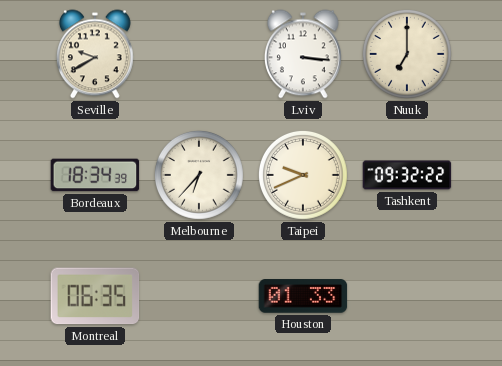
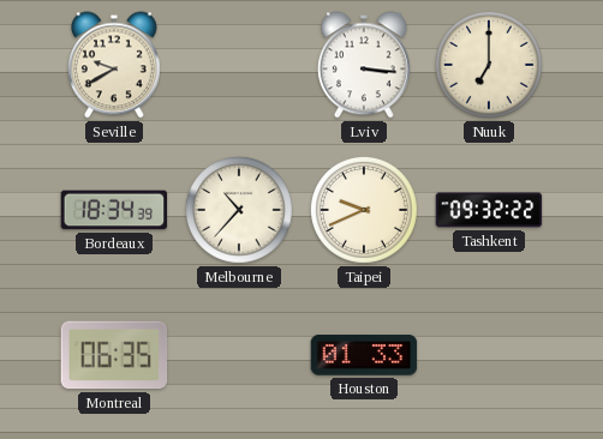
Melbourne: 6:37 -> 10:37
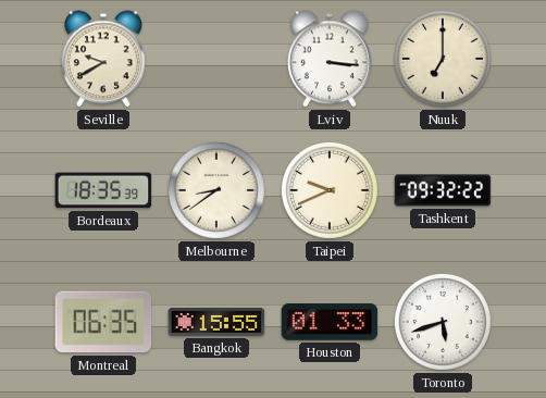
Bordeaux: 18:34 -> 18:35
Melbourne: 10:37 -> 8:39
Bangkok: none -> 15:55
Toronto: none -> 5:42
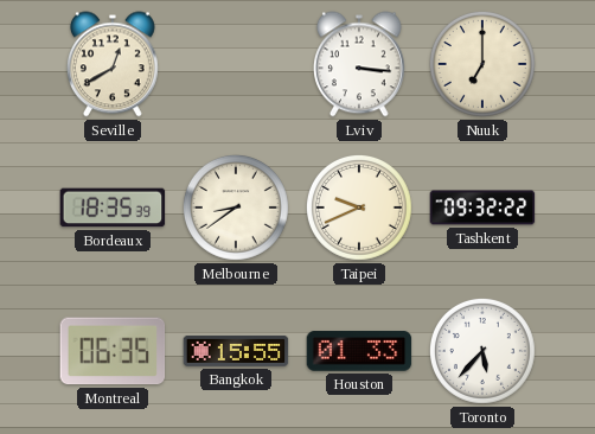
Seville: 9:40 -> 12:40
Toronto: 5:42 -> 5:37
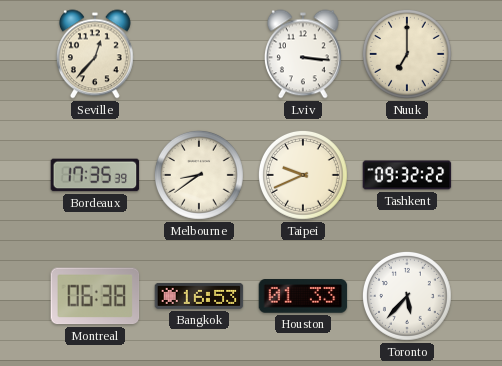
Seville: 12:40 -> 12:37
Bordeaux: 18:35 -> 17:35
Montreal: 06:35 -> 06:38
Bangkok: 15:55 -> 16:53
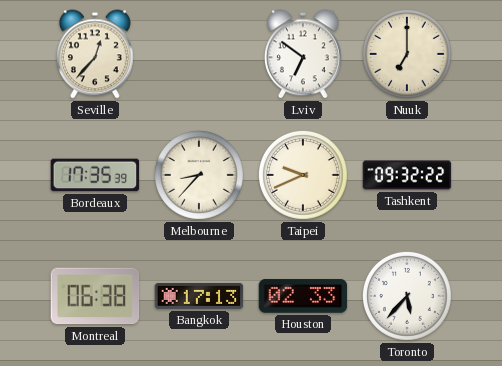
Lviv: 3:16 -> 6:51
Melbourne: 8:39 -> 8:37
Bangkok: 16:53 -> 17:13
Houston: 01:33 -> 02:33
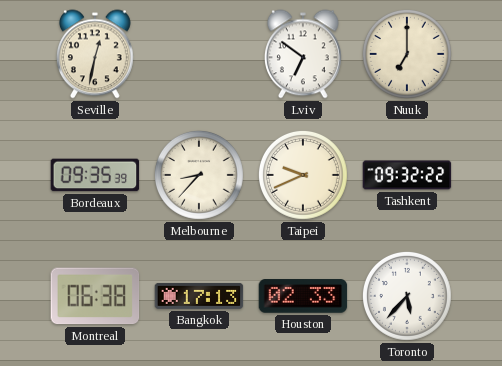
Seville: 12:37 -> 12:32
Bordeaux: 17:35 -> 09:35
